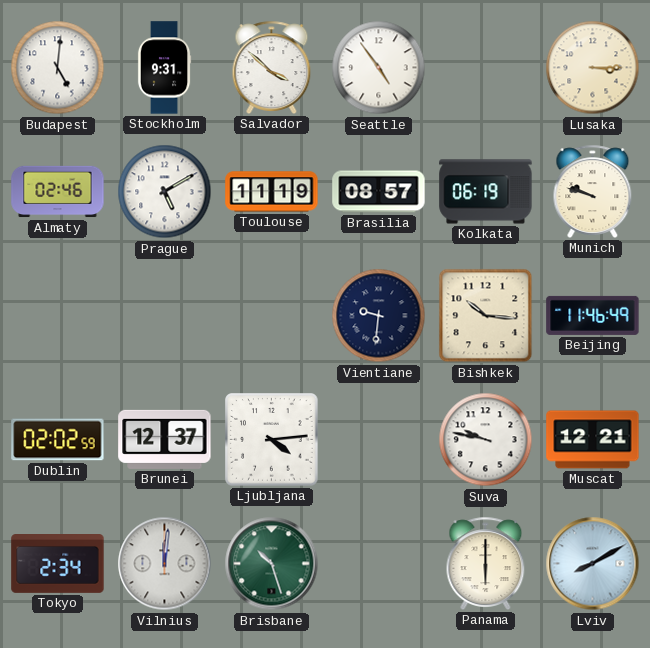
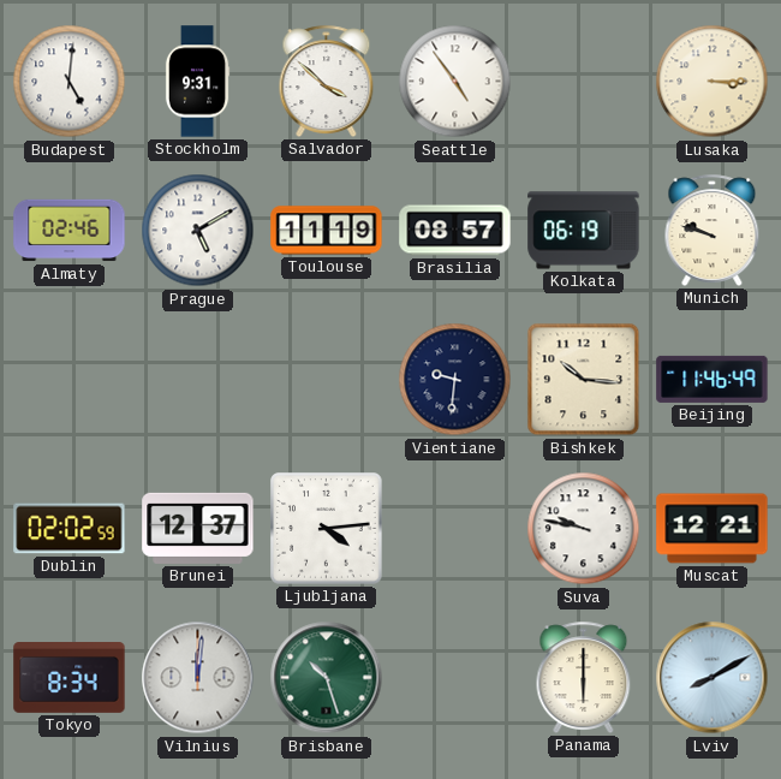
Tokyo: 2:34 -> 8:34
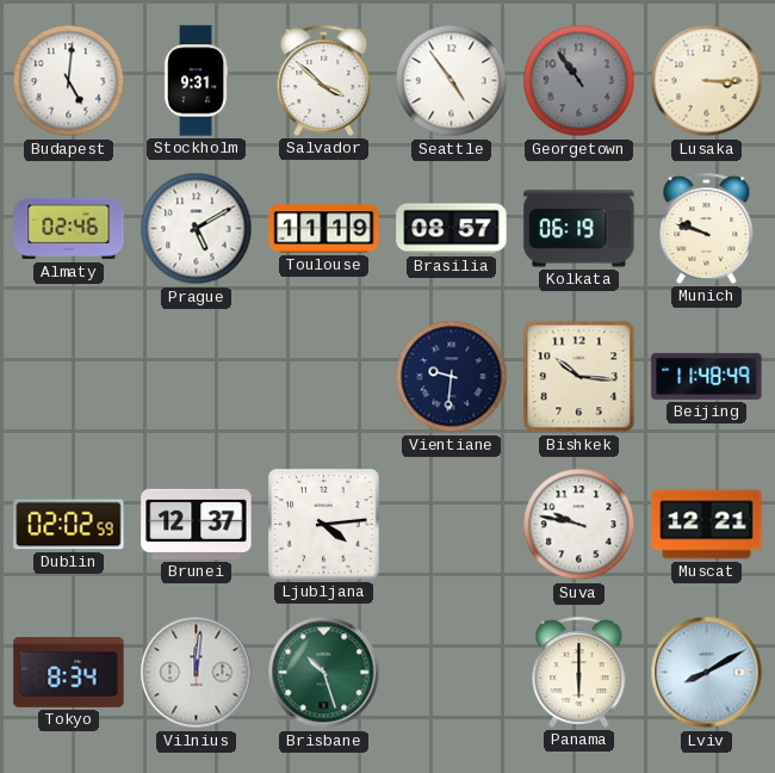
Georgetown: none -> 10:54
Beijing: 11:46 -> 11:48
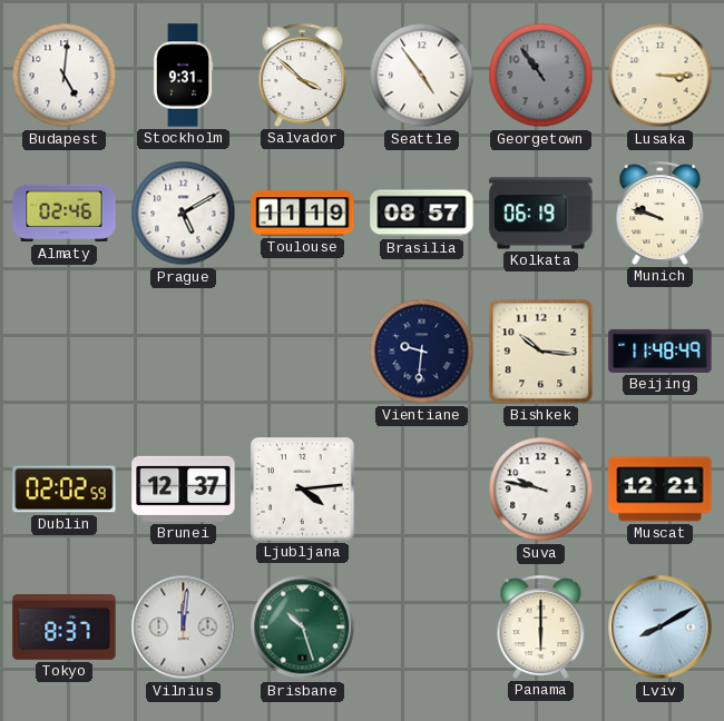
Tokyo: 8:34 -> 8:37
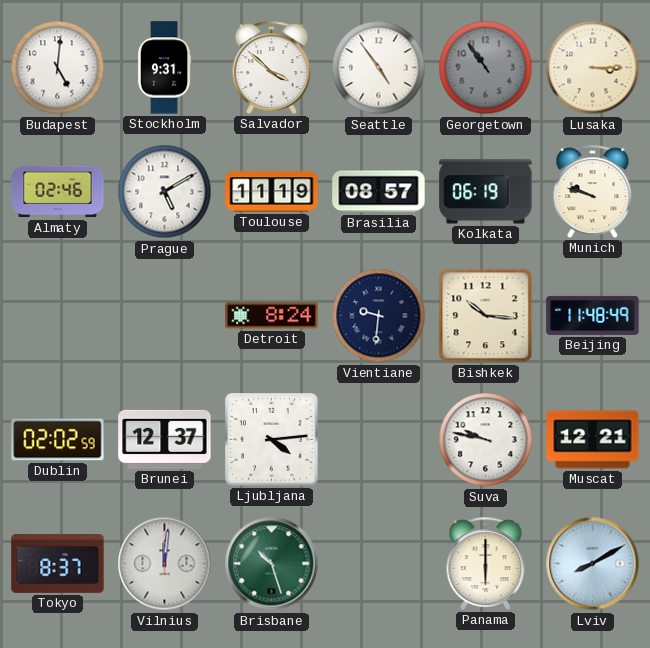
Detroit: none -> 8:24
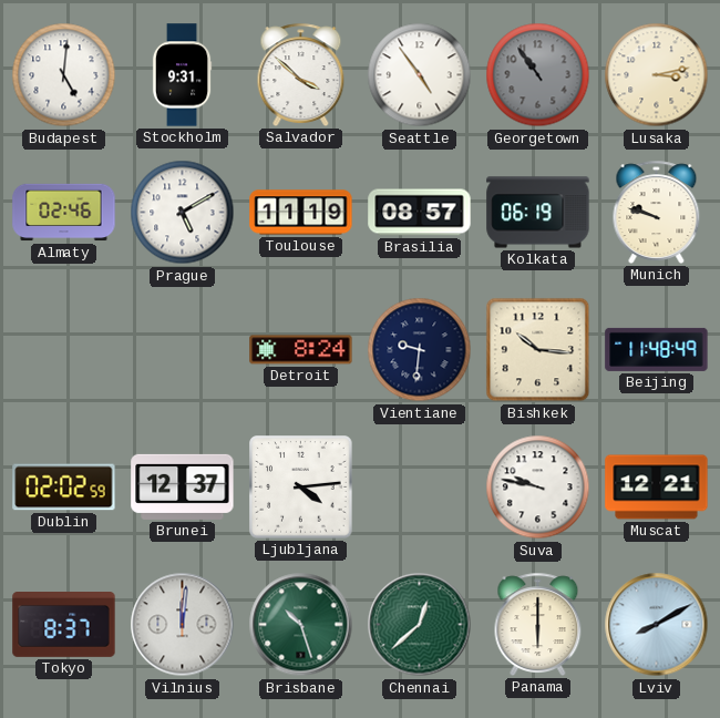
Lusaka: 3:15 -> 3:13
Chennai: none -> 12:38
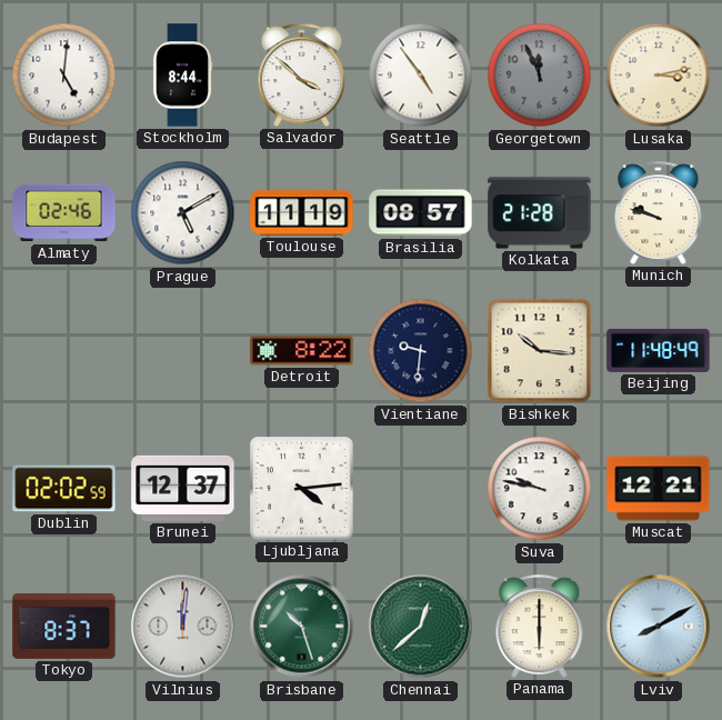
Stockholm: 9:31 -> 8:44
Georgetown: 10:54 -> 11:56
Kolkata: 06:19 -> 21:28
Detroit: 8:24 -> 8:22
